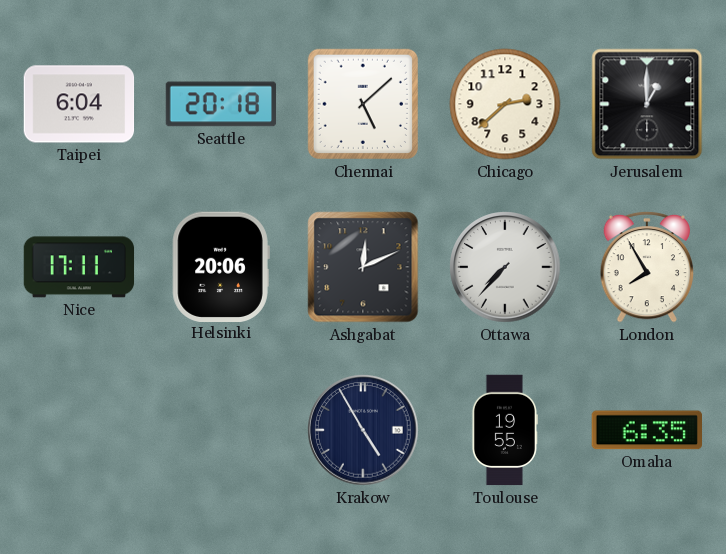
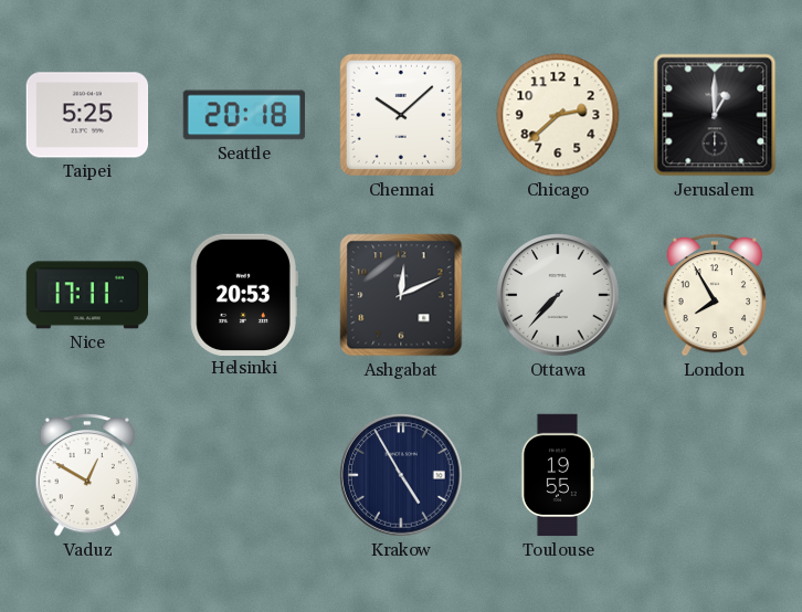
Taipei: 6:04 -> 5:25
Chennai: 5:08 -> 10:08
Helsinki: 20:06 -> 20:53
Vaduz: none -> 12:50
Omaha: 6:35 -> none
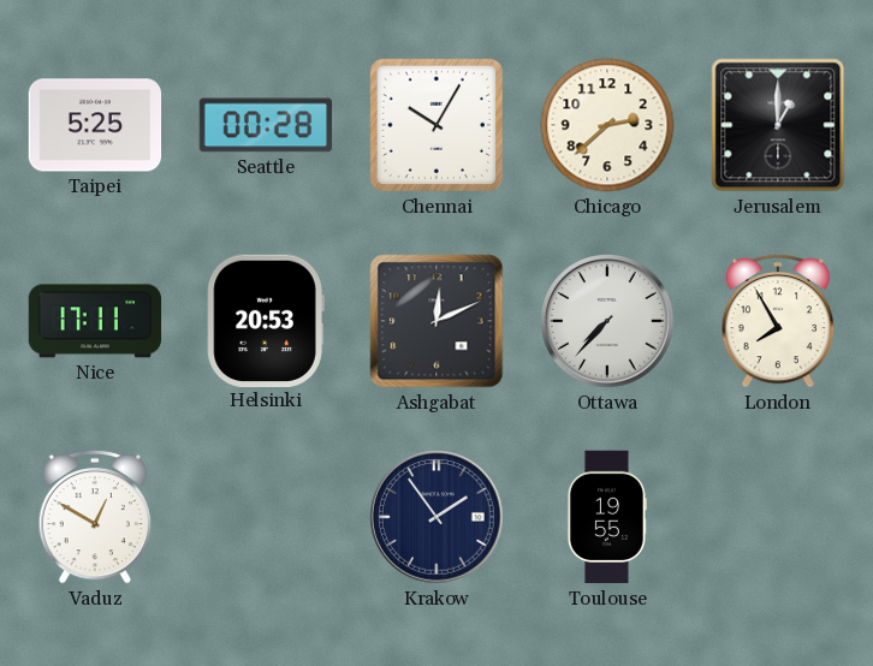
Seattle: 20:18 -> 00:28
Chennai: 10:08 -> 10:05
Krakow: 4:55 -> 1:54
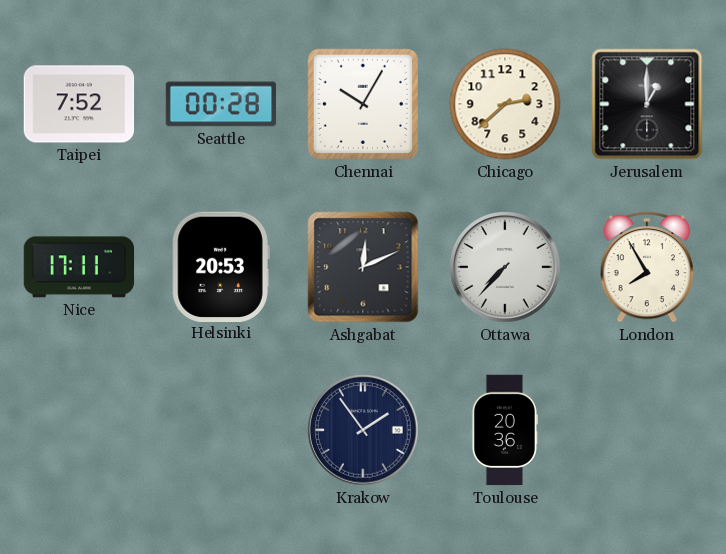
Taipei: 5:25 -> 7:52
Vaduz: 12:50 -> none
Toulouse: 19:55 -> 20:36
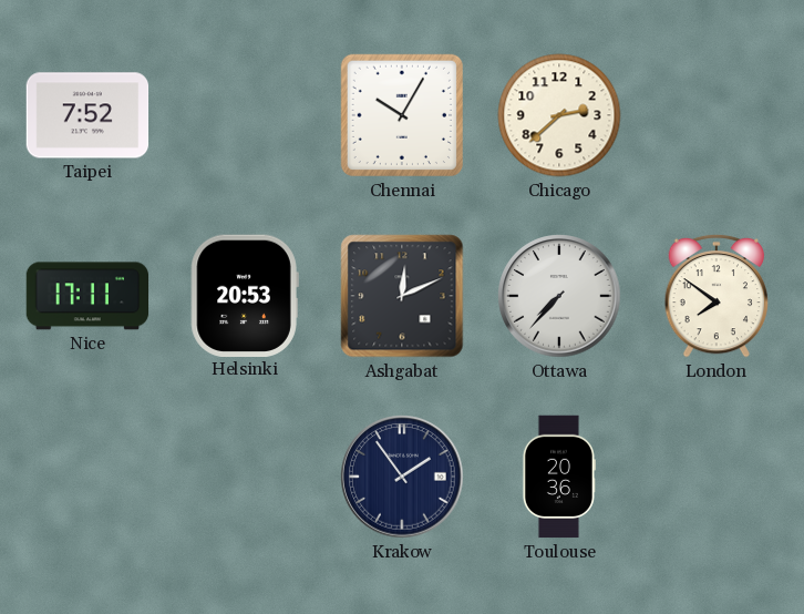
Seattle: 00:28 -> none
Jerusalem: 1:00 -> none
London: 7:55 -> 7:51
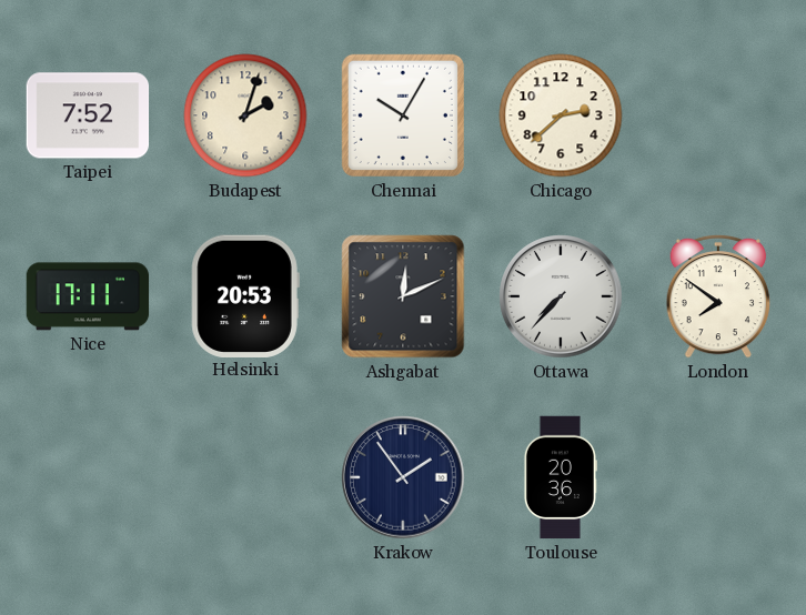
Budapest: none -> 2:03
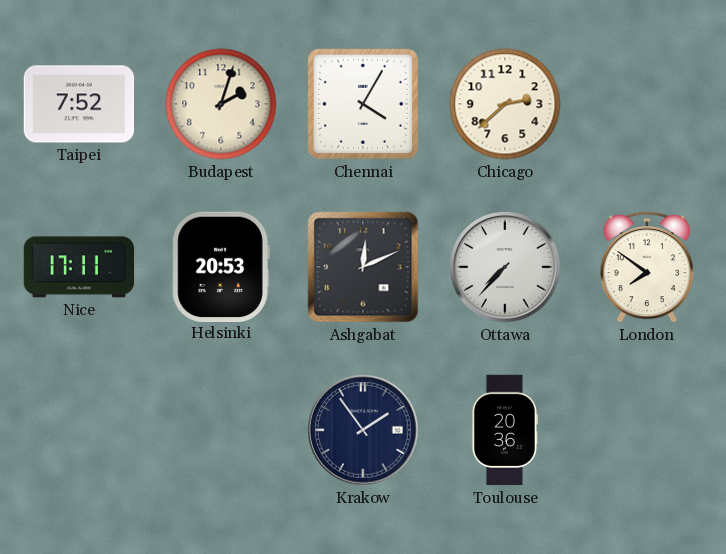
Chennai: 10:05 -> 4:05
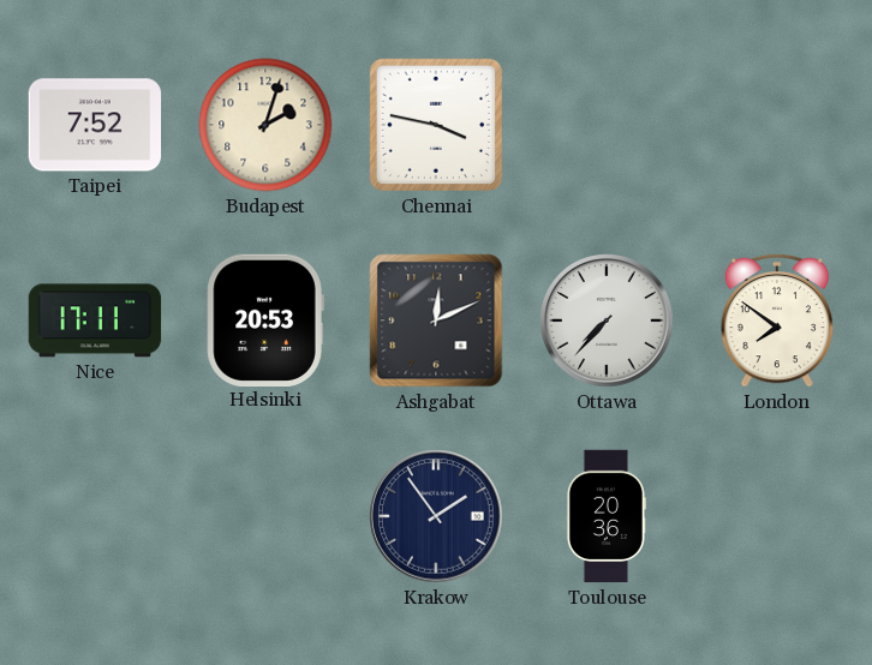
Chennai: 4:05 -> 3:47
Chicago: 2:38 -> none
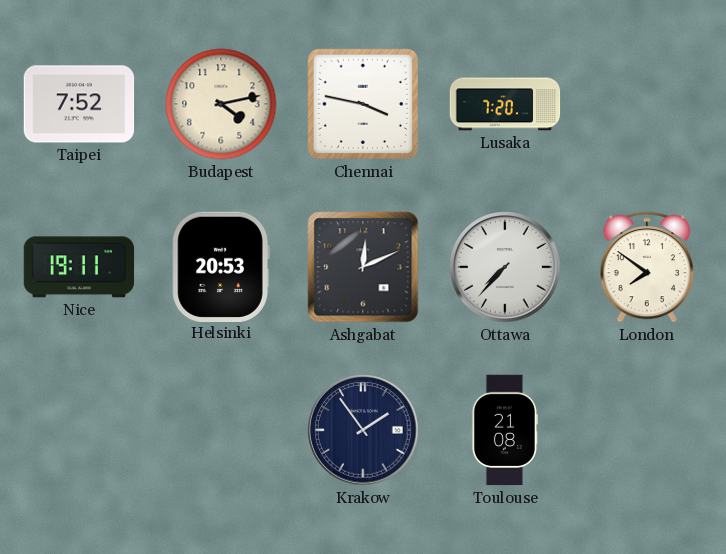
Budapest: 2:03 -> 4:13
Lusaka: none -> 7:20
Nice: 17:11 -> 19:11
Toulouse: 20:36 -> 21:08
